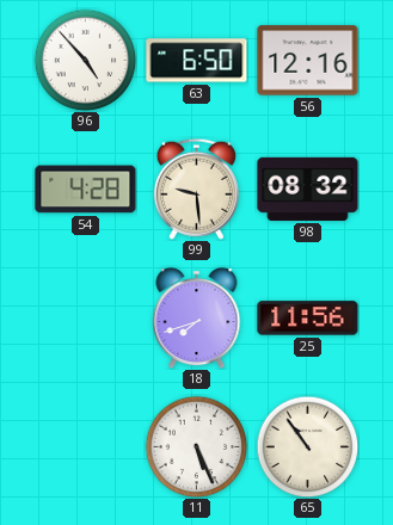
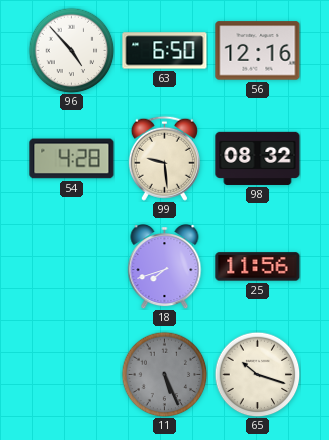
11 dial: white -> grey
65: 10:54 -> 10:18
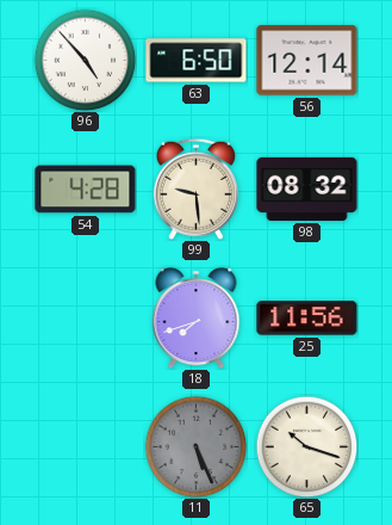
56: 12:16 -> 12:14
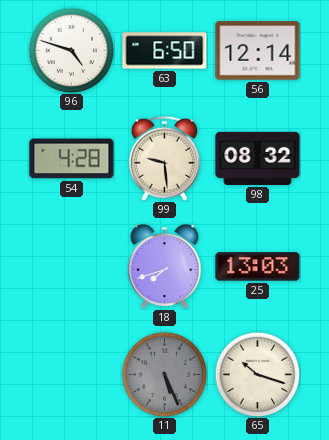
96: 4:53 -> 4:48
25: 11:56 -> 13:03
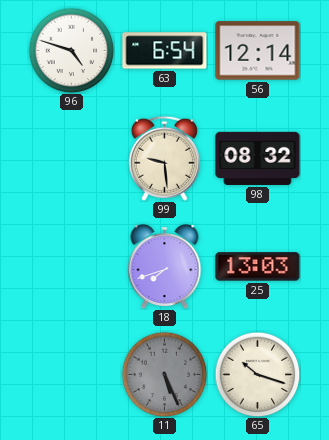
63: 6:50 -> 6:54
54: 4:28 -> none
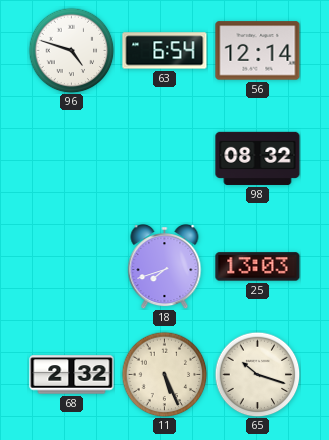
99: 9:29 -> none
68: none -> 2:32
11 dial: grey -> cream
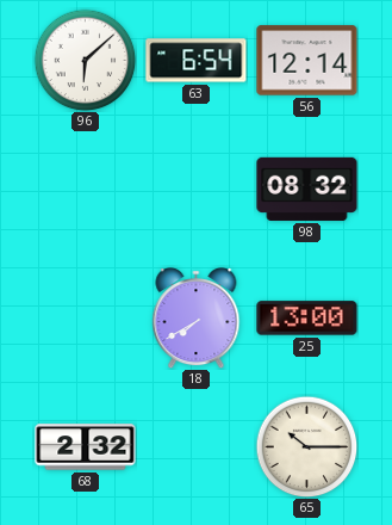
96: 4:48 -> 6:08
18: 7:42 -> 7:40
25: 13:03 -> 13:00
11: 5:26 -> none
65: 10:18 -> 10:15
